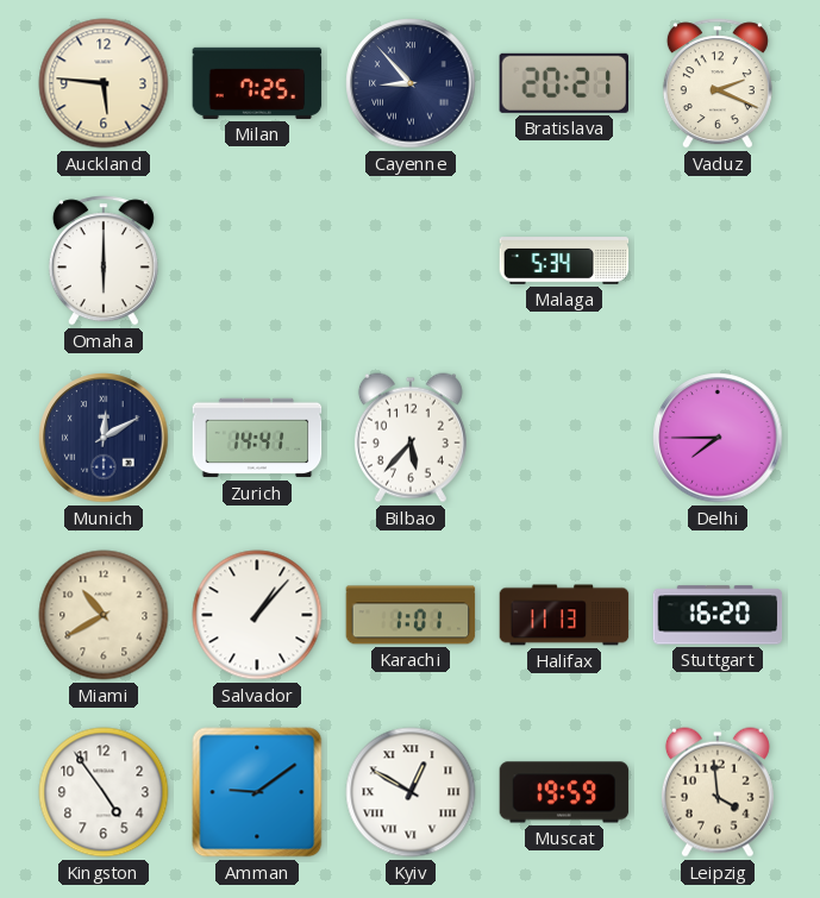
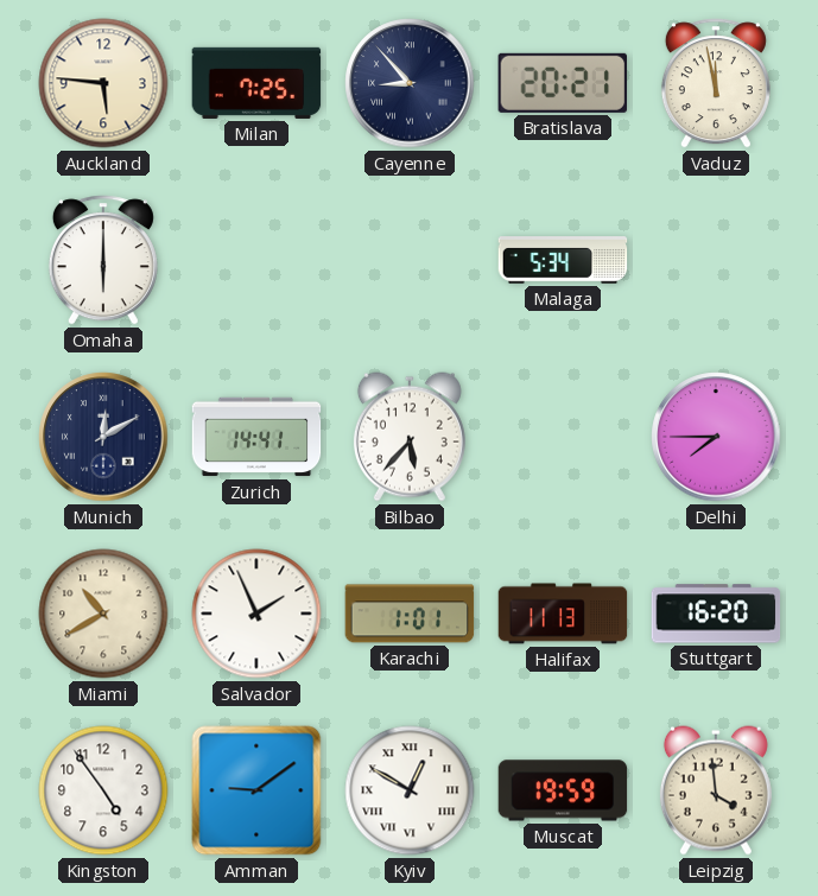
Vaduz: 2:19 -> 11:58
Salvador: 1:07 -> 1:56
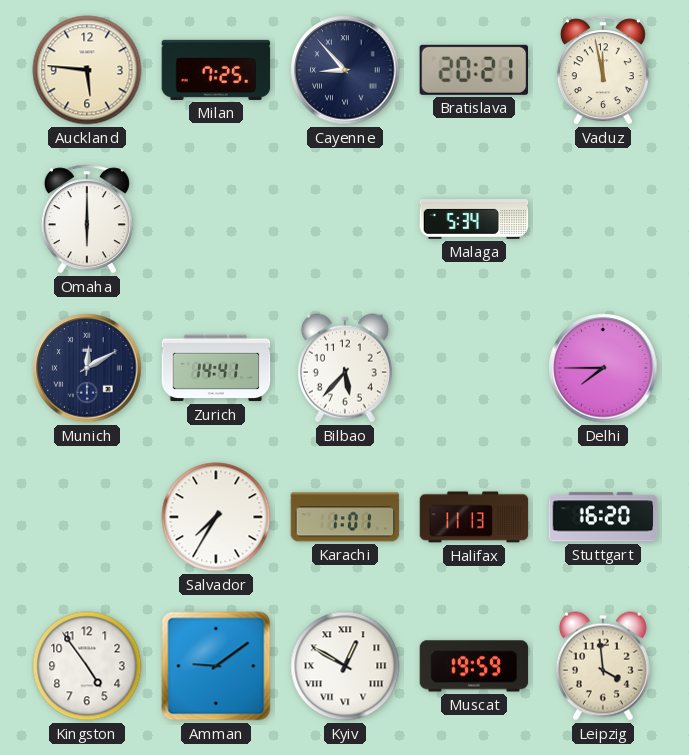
Miami: 10:40 -> none
Salvador: 1:56 -> 7:35
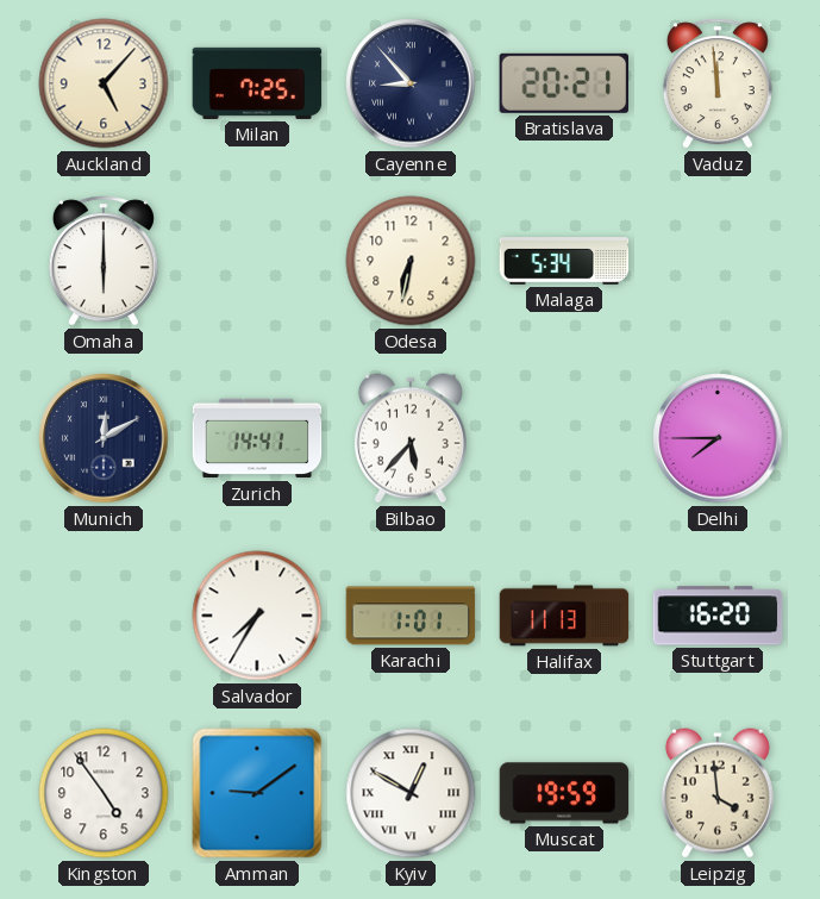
Auckland: 5:46 -> 5:07
Vaduz: 11:58 -> 11:59
Odesa: none -> 6:32
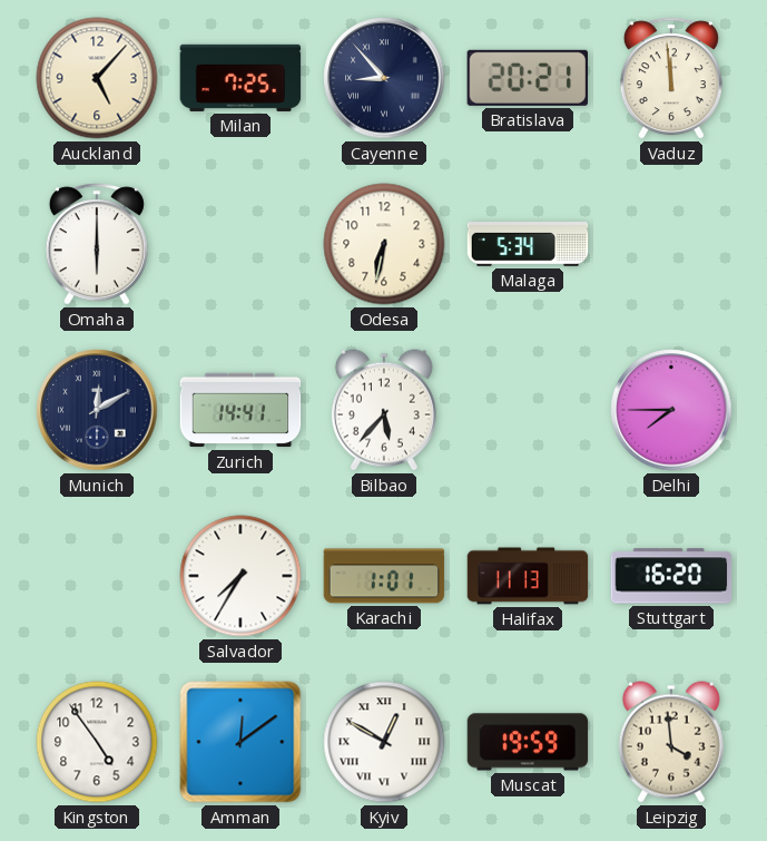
Amman: 9:09 -> 12:09
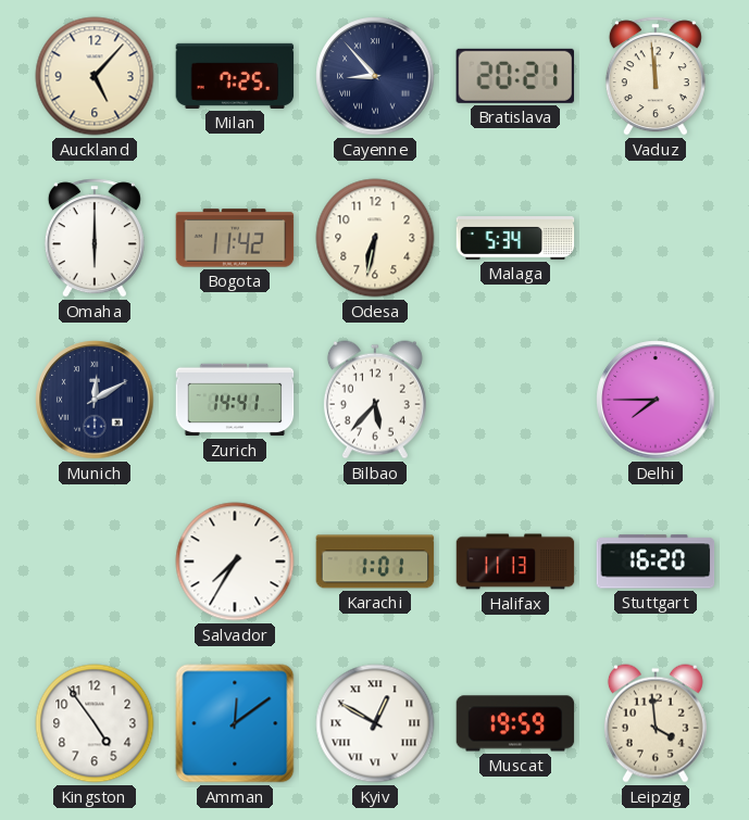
Bogota: none -> 11:42
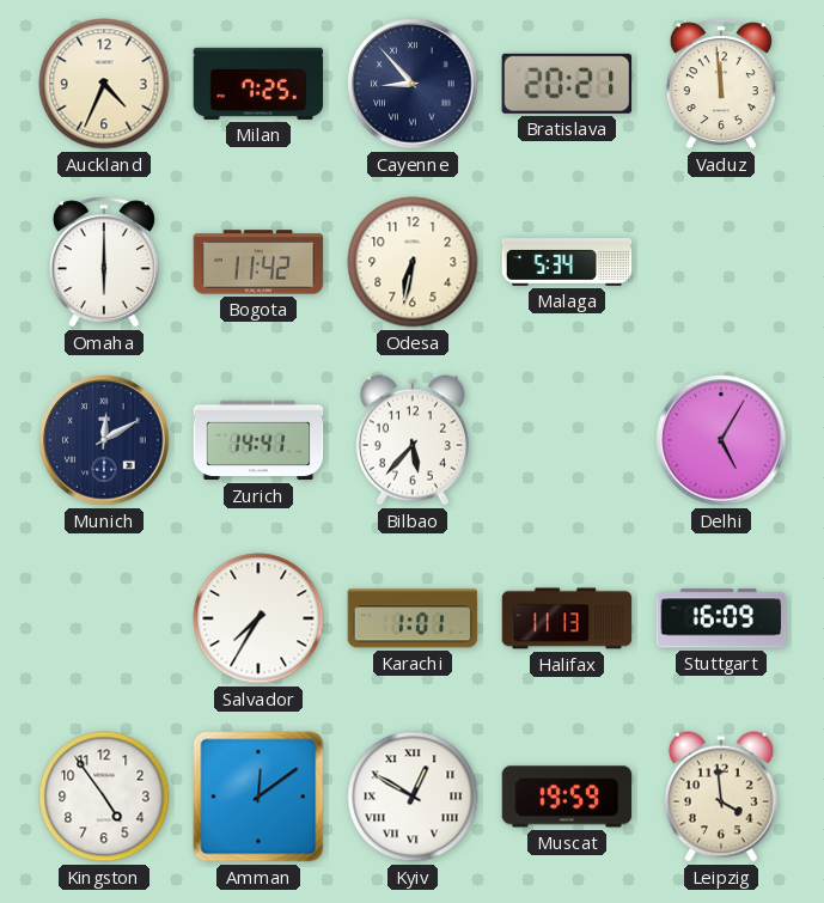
Auckland: 5:07 -> 4:34
Delhi: 7:45 -> 5:05
Stuttgart: 16:20 -> 16:09
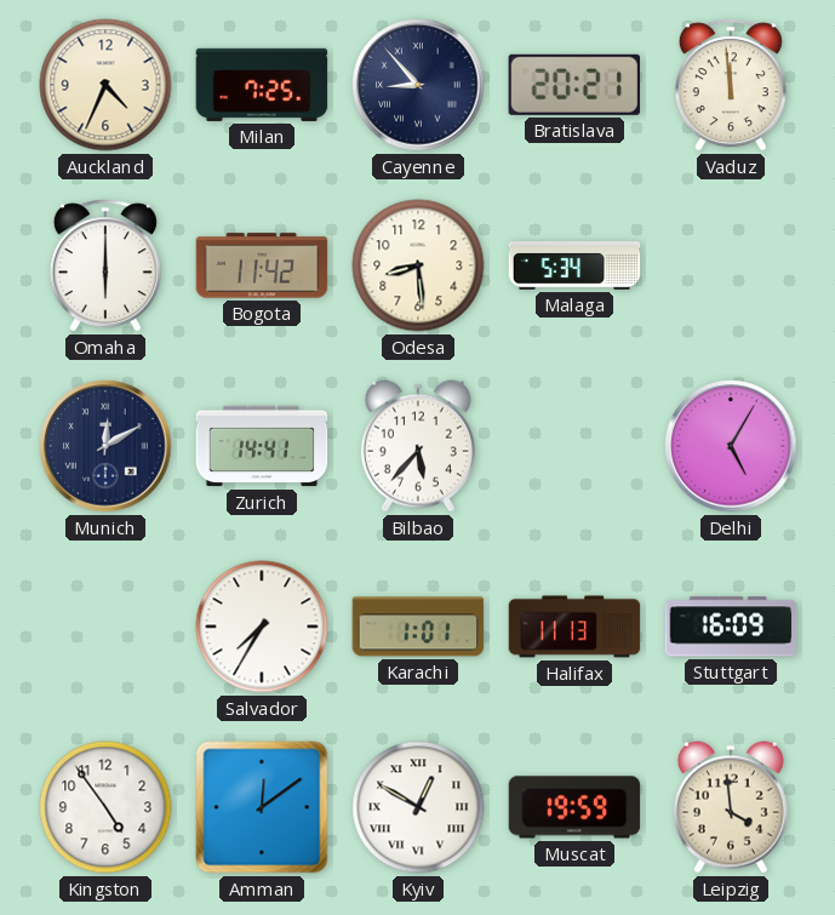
Odesa: 6:32 -> 8:29
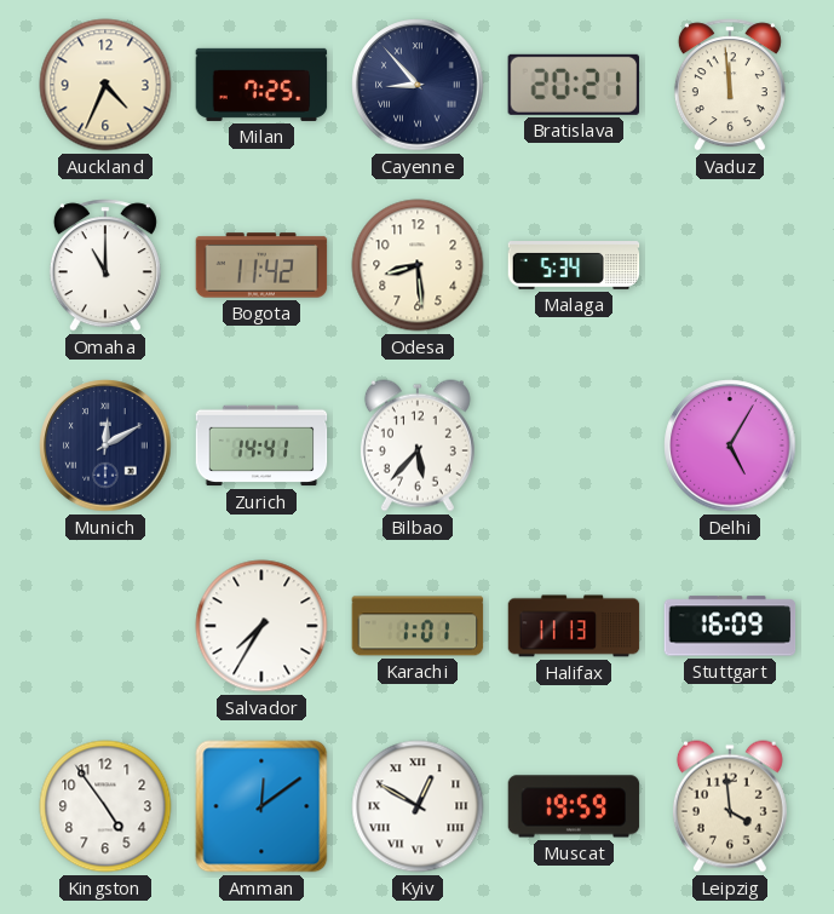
Omaha: 6:00 -> 11:00
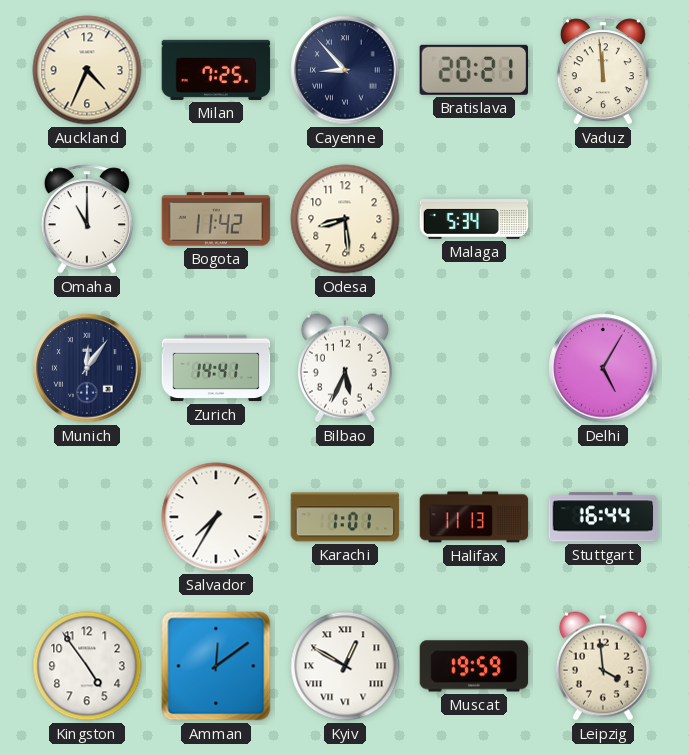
Munich: 12:10 -> 12:06
Bilbao: 5:37 -> 5:34
Stuttgart: 16:09 -> 16:44
